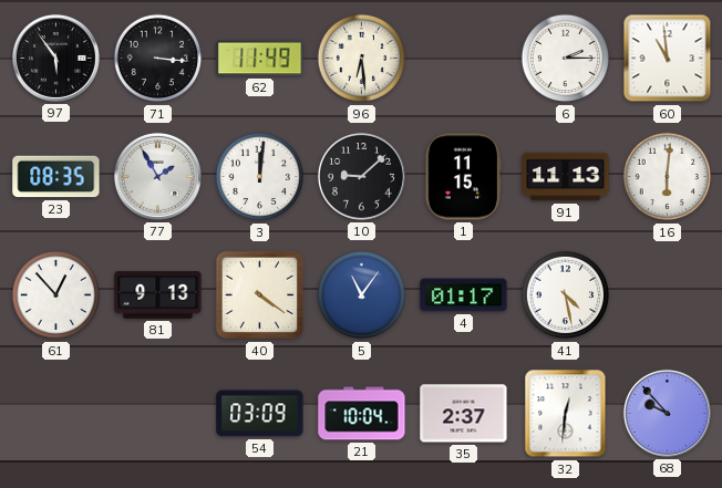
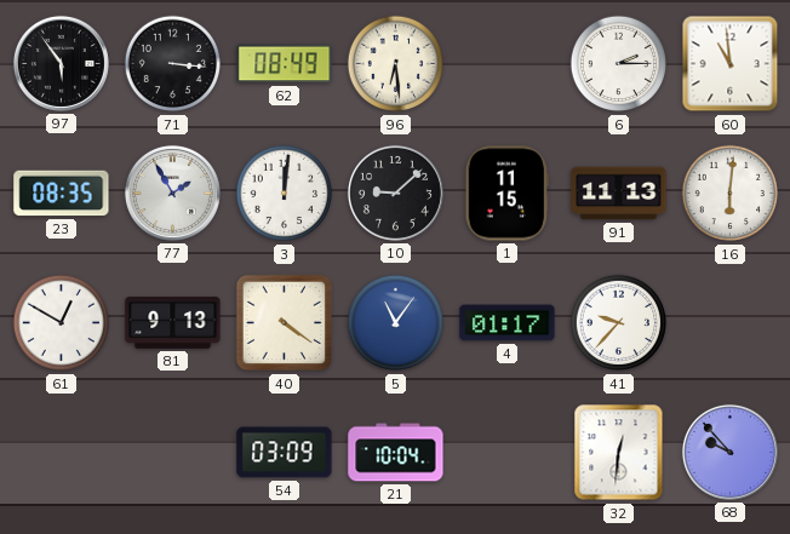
62: 11:49 -> 08:49
61: 12:53 -> 12:50
41: 4:28 -> 9:37
35: 2:37 -> none
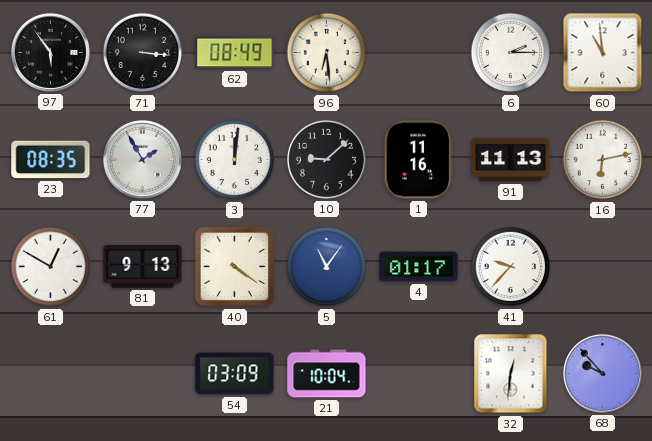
1: 11:15 -> 11:16
16: 6:01 -> 6:13
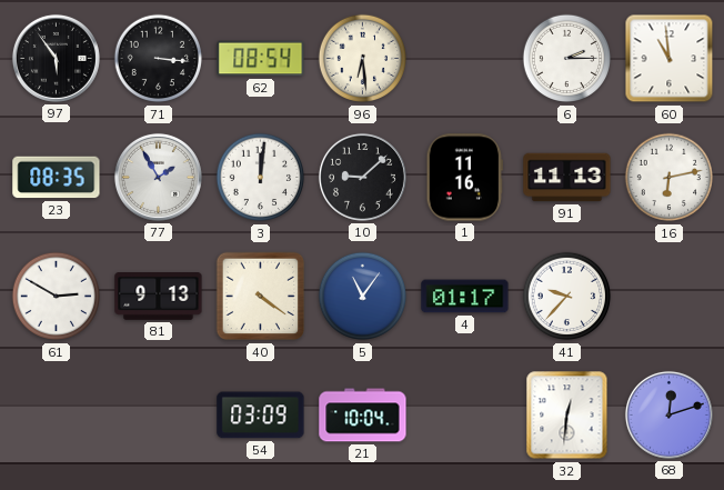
62: 08:49 -> 08:54
61: 12:50 -> 2:50
68: 9:53 -> 12:12
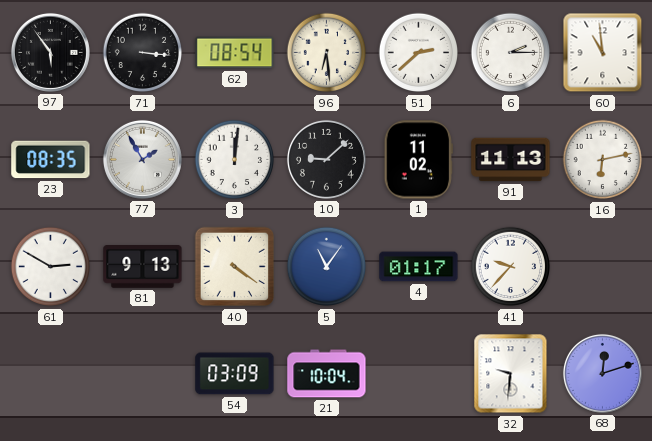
51: none -> 2:38
1: 11:16 -> 11:02
32: 12:31 -> 9:31
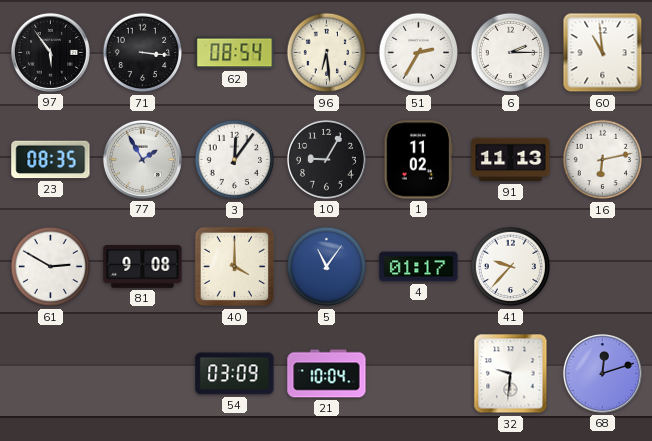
51: 2:38 -> 2:35
3: 12:01 -> 12:06
10: 9:08 -> 9:05
81: 9:13 -> 9:08
40: 4:21 -> 4:00
